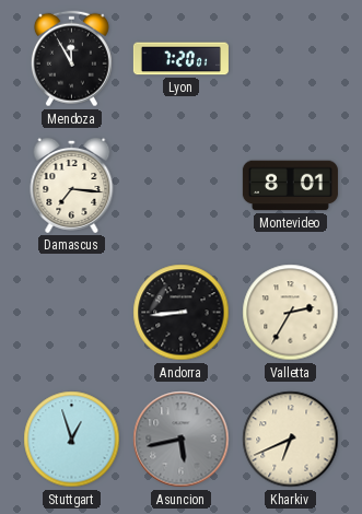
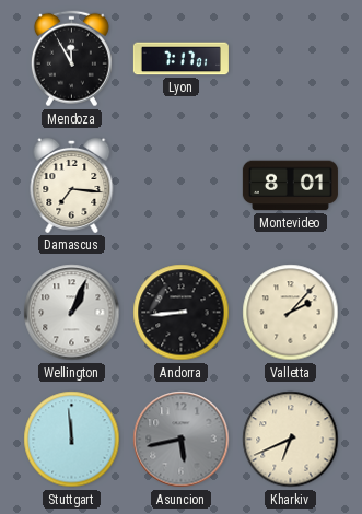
Lyon: 7:20 -> 7:17
Wellington: none -> 1:04
Valletta: 2:35 -> 2:07
Stuttgart: 12:57 -> 11:59
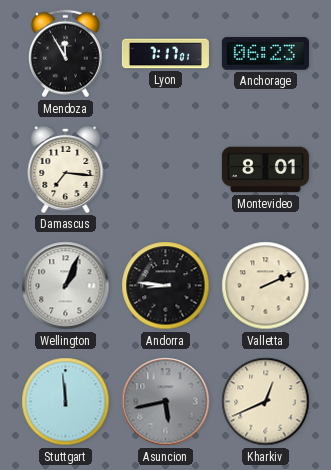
Anchorage: none -> 06:23
Andorra: 8:44 -> 8:46
Valletta: 2:07 -> 2:11
Kharkiv: 6:41 -> 12:41
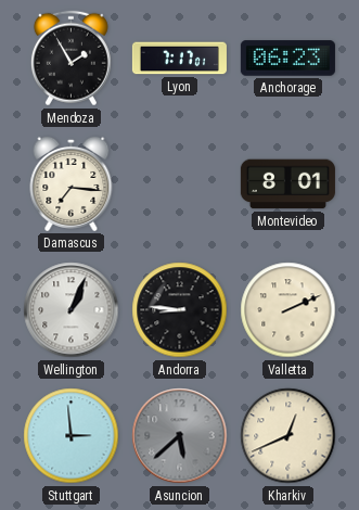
Mendoza: 11:55 -> 1:55
Stuttgart: 11:59 -> 2:59
Asuncion: 5:43 -> 5:38
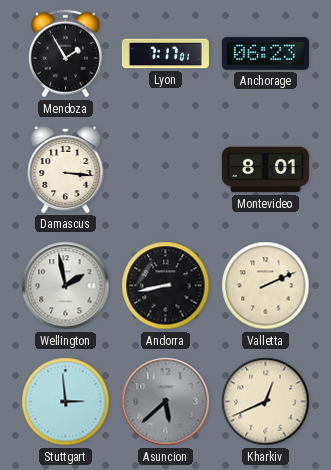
Damascus: 7:16 -> 3:16
Wellington: 1:04 -> 1:58
Andorra: 8:46 -> 8:43
